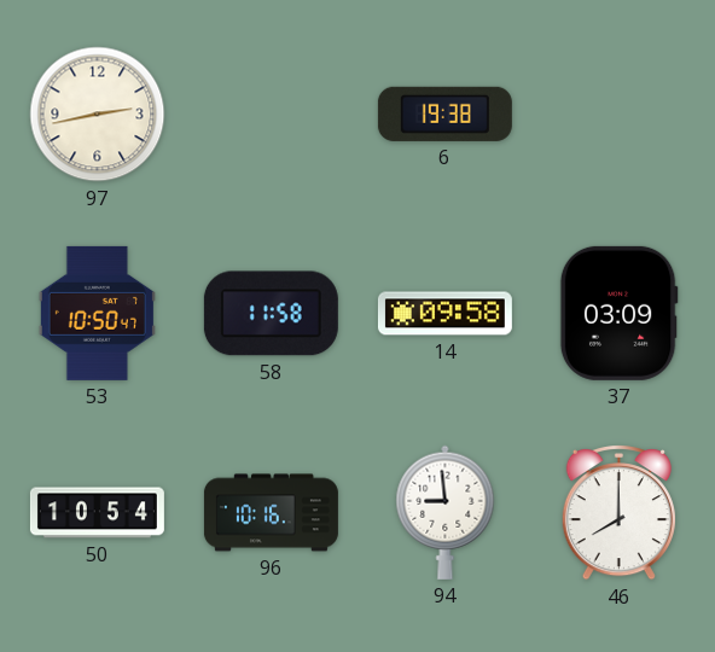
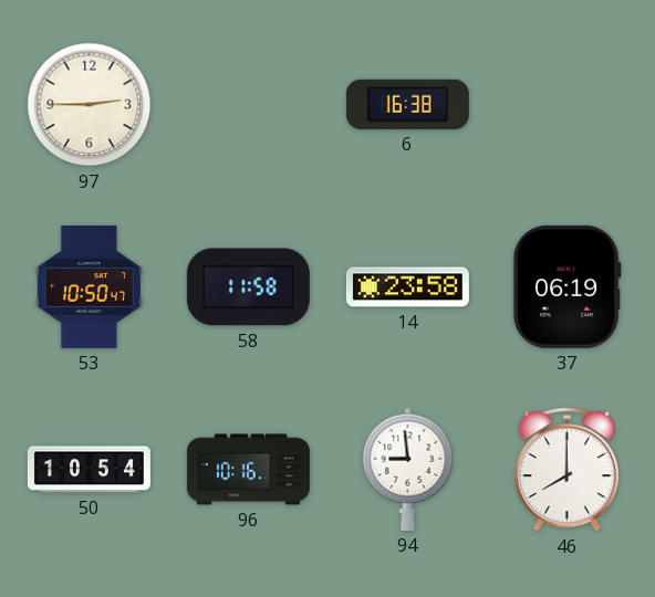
97: 2:43 -> 2:45
6: 19:38 -> 16:38
14: 09:58 -> 23:58
37: 03:09 -> 06:19
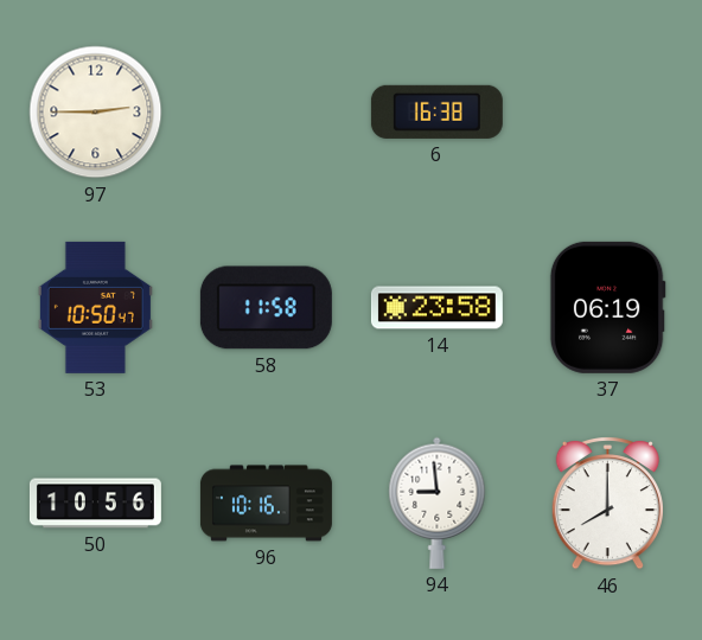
50: 10:54 -> 10:56
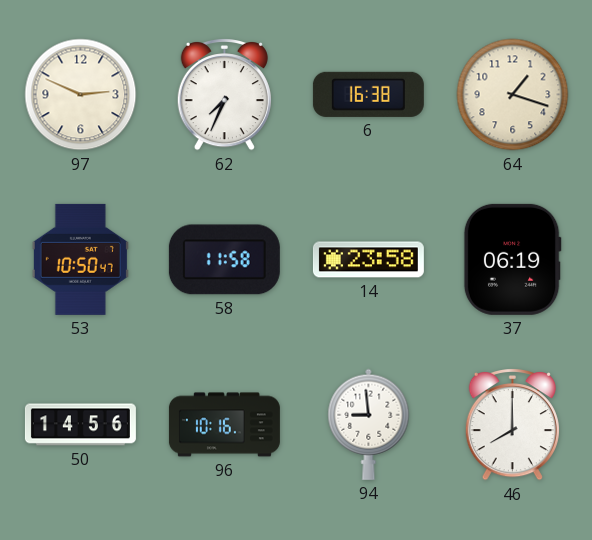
97: 2:45 -> 2:49
62: none -> 7:34
64: none -> 1:18
50: 10:56 -> 14:56
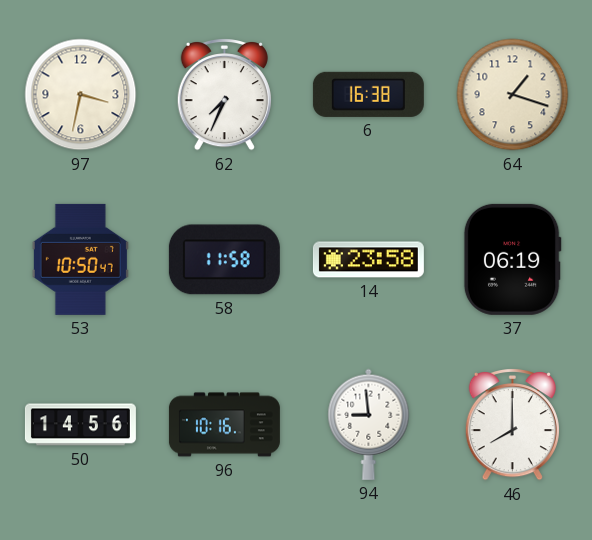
97: 2:49 -> 3:32
